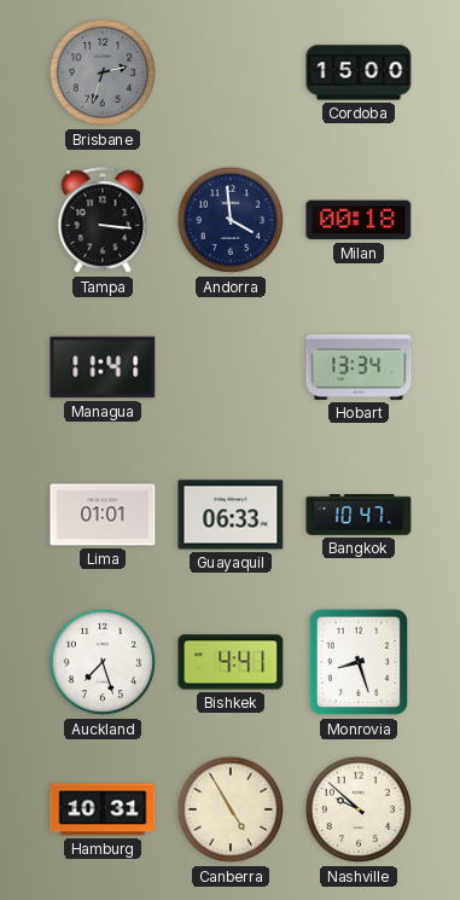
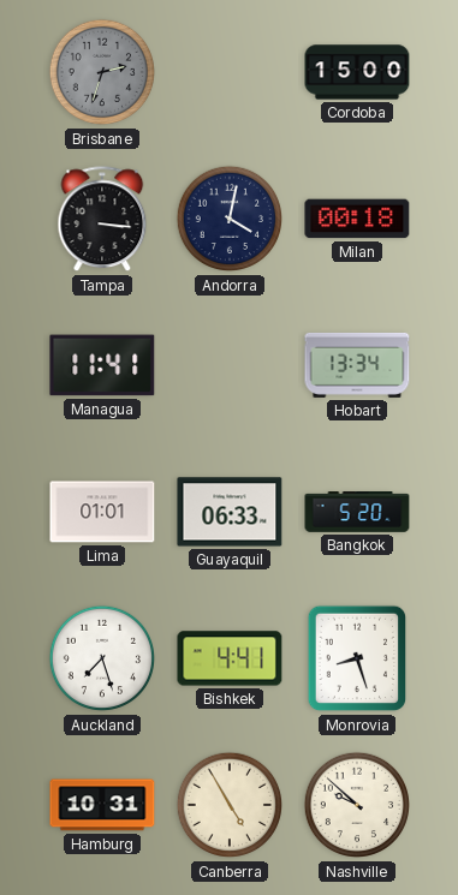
Andorra: 3:59 -> 4:02
Bangkok: 10:47 -> 5:20
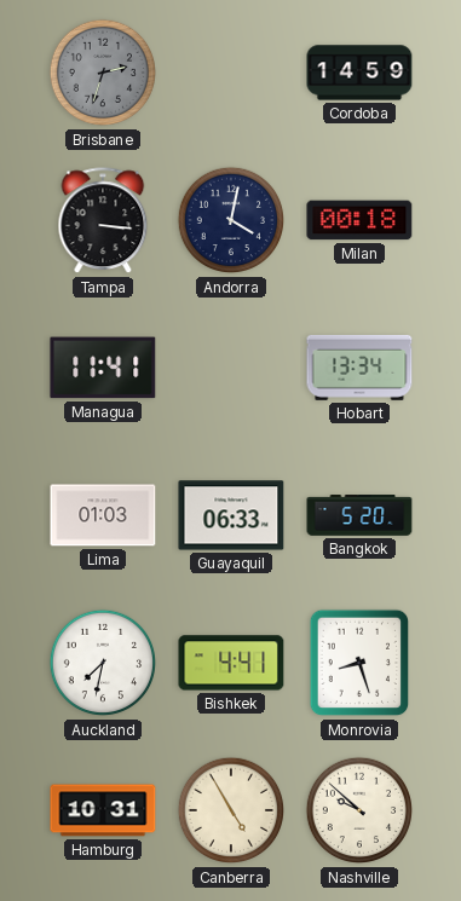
Cordoba: 15:00 -> 14:59
Lima: 01:01 -> 01:03
Auckland: 7:27 -> 7:32
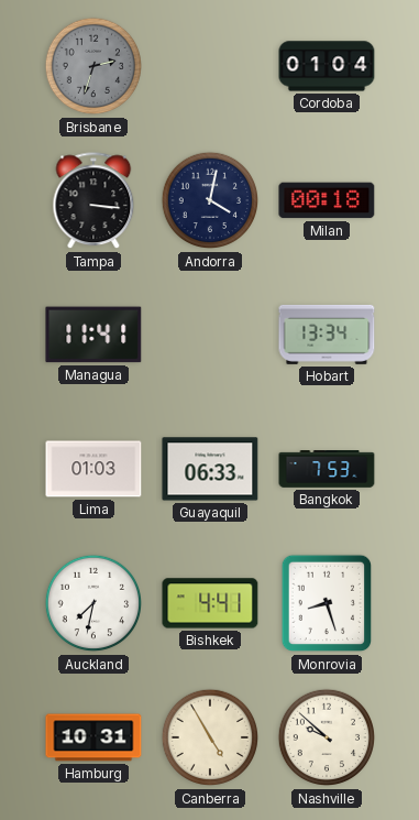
Cordoba: 14:59 -> 01:04
Bangkok: 5:20 -> 7:53
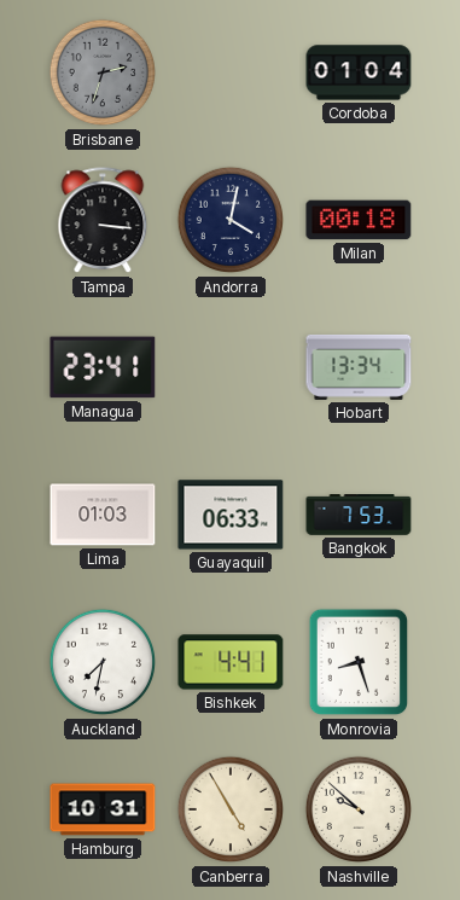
Managua: 11:41 -> 23:41
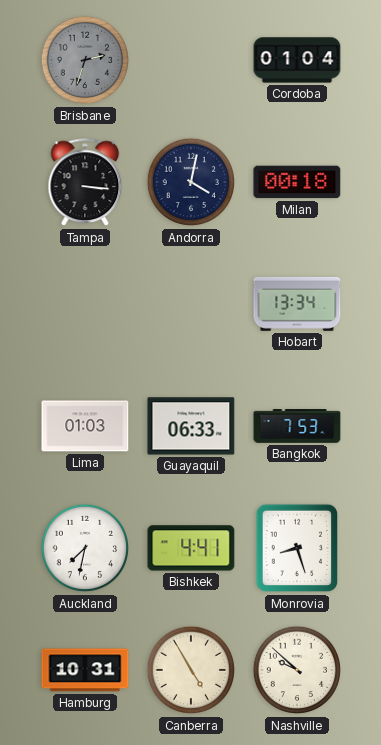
Managua: 23:41 -> none
